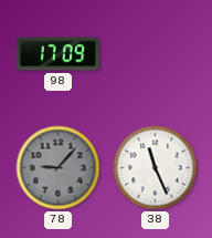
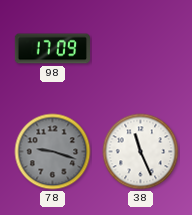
78: 9:07 -> 9:18
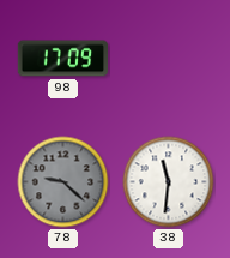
78: 9:18 -> 9:22
38: 11:26 -> 11:31
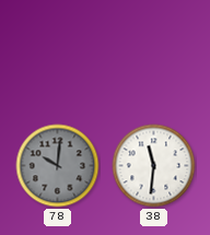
98: 17:09 -> none
78: 9:22 -> 10:01
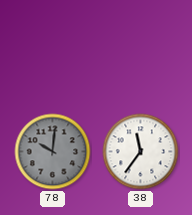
38: 11:31 -> 11:36
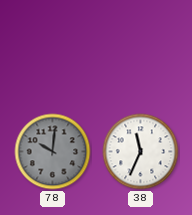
38: 11:36 -> 11:34
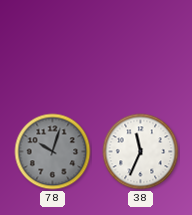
78: 10:01 -> 10:03
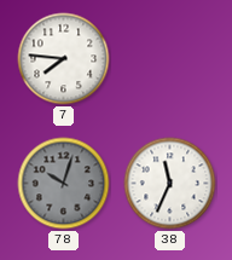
7: none -> 7:46
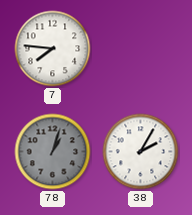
78: 10:03 -> 1:03
38: 11:34 -> 2:05
